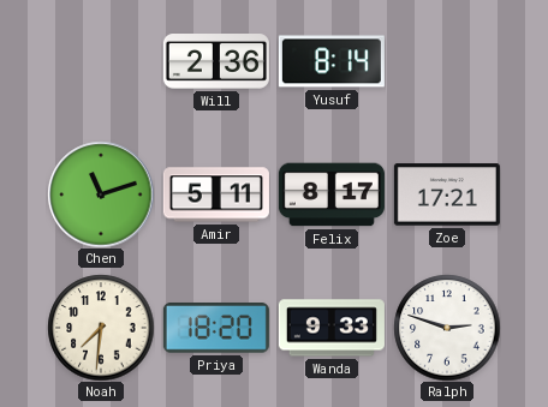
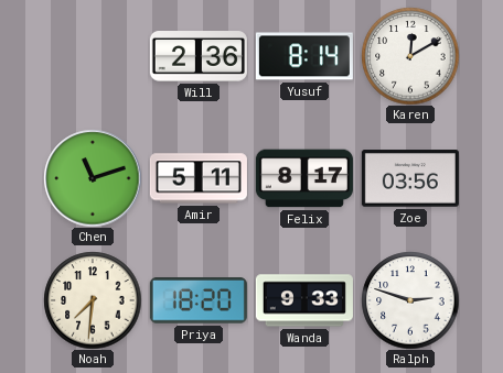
Karen: none -> 12:10
Zoe: 17:21 -> 03:56
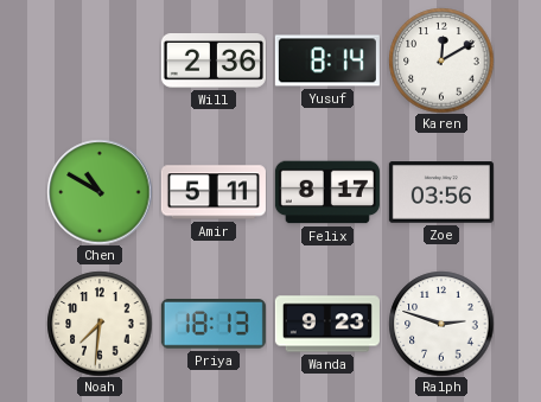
Chen: 11:12 -> 10:50
Priya: 18:20 -> 18:13
Wanda: 9:33 -> 9:23
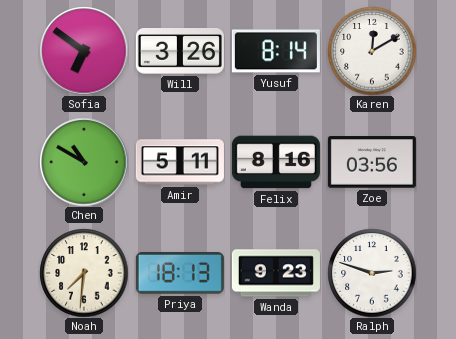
Sofia: none -> 6:51
Will: 2:36 -> 3:26
Felix: 8:17 -> 8:16
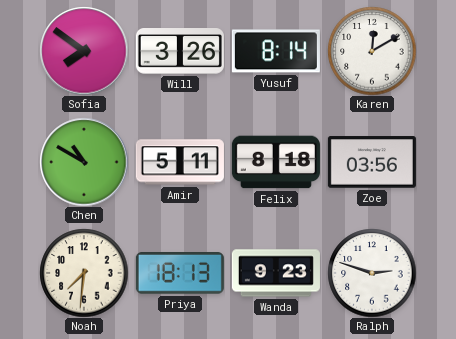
Sofia: 6:51 -> 7:51
Felix: 8:16 -> 8:18
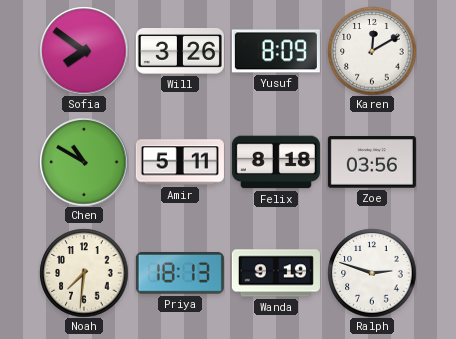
Yusuf: 8:14 -> 8:09
Wanda: 9:23 -> 9:19
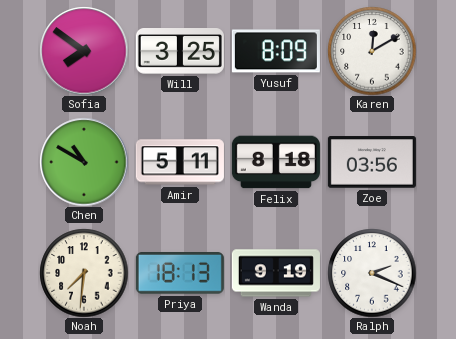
Will: 3:26 -> 3:25
Ralph: 2:48 -> 2:19
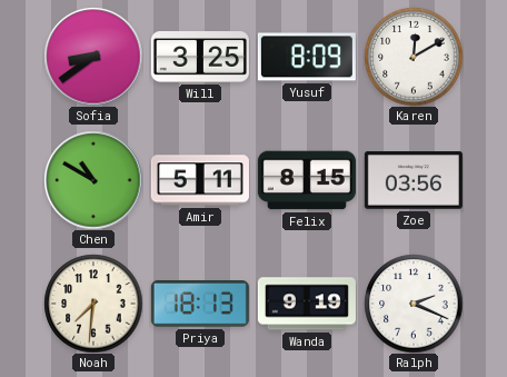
Sofia: 7:51 -> 8:39
Felix: 8:18 -> 8:15
